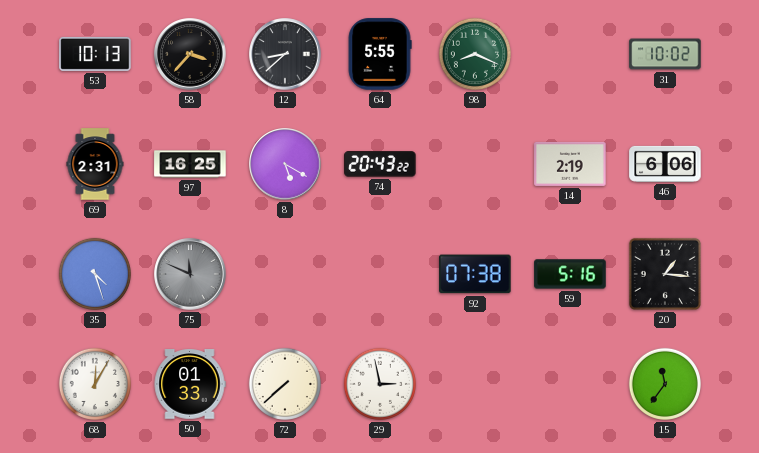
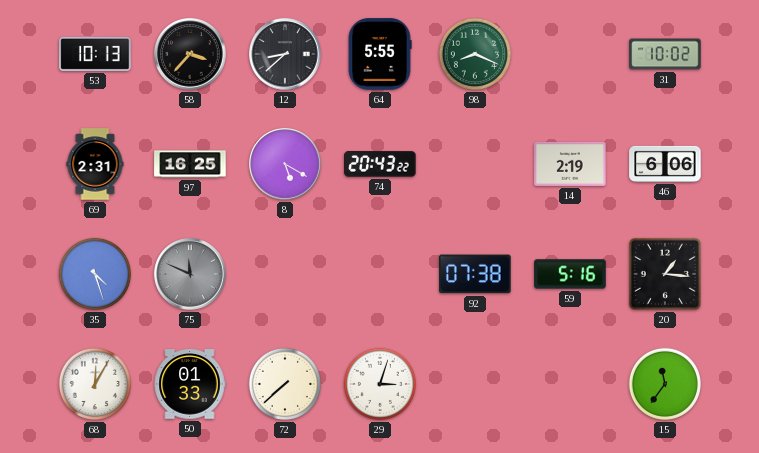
29: 2:58 -> 3:03
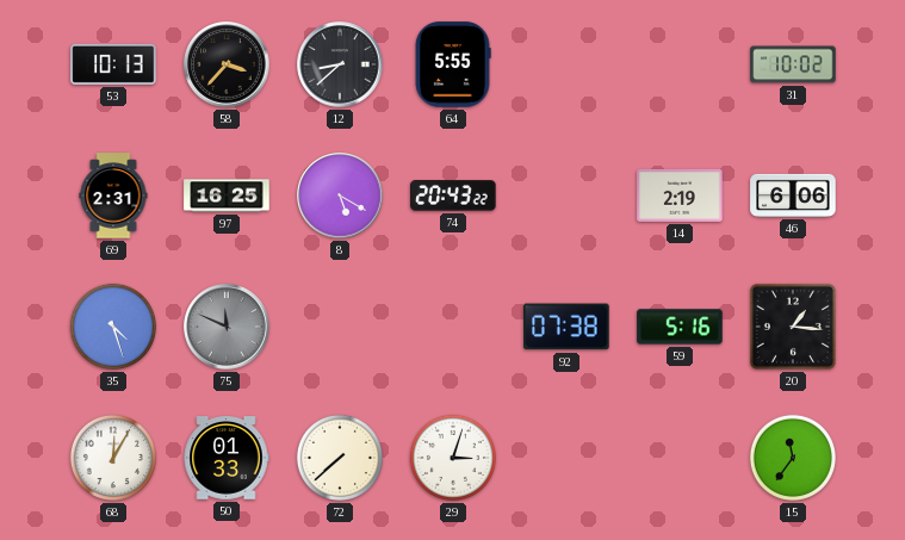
98: 8:19 -> none
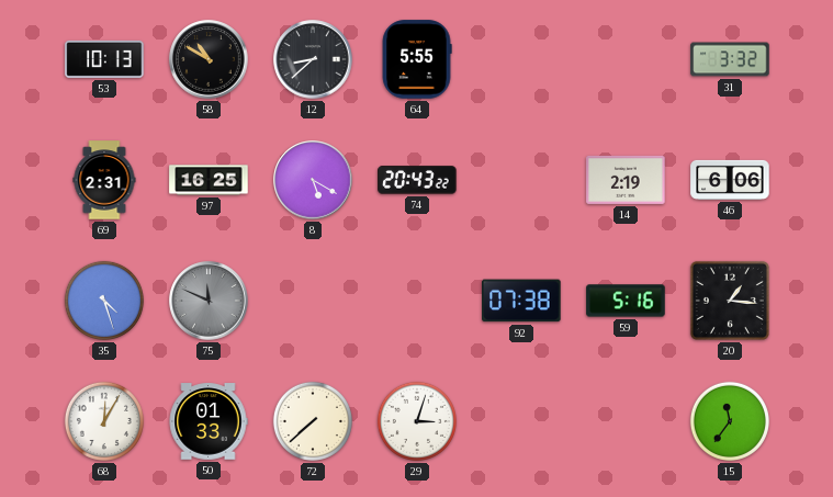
58: 3:37 -> 10:50
31: 10:02 -> 3:32
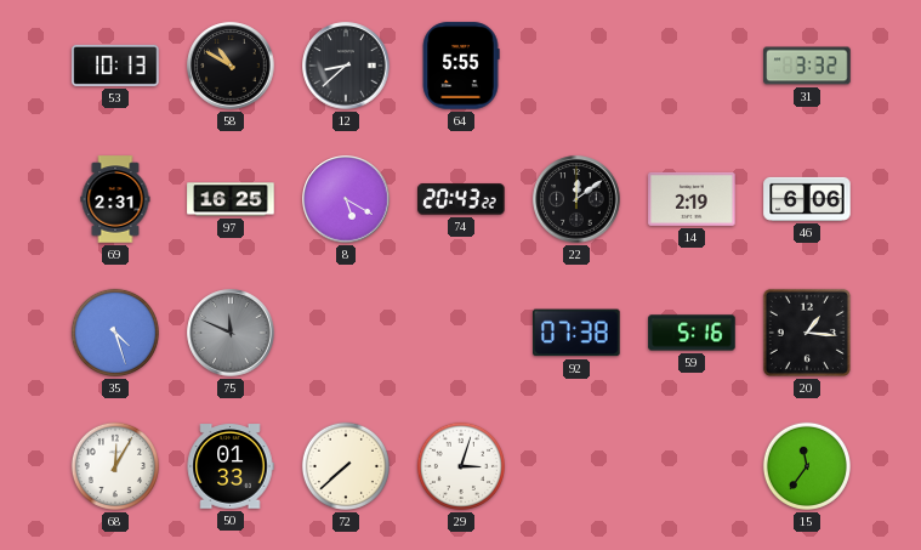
22: none -> 12:09
